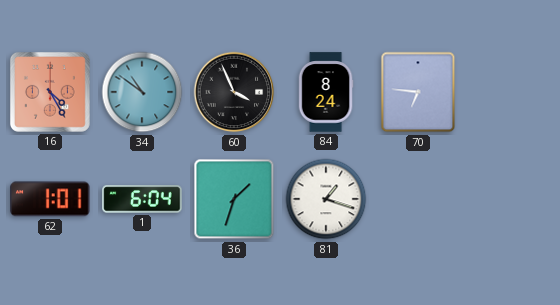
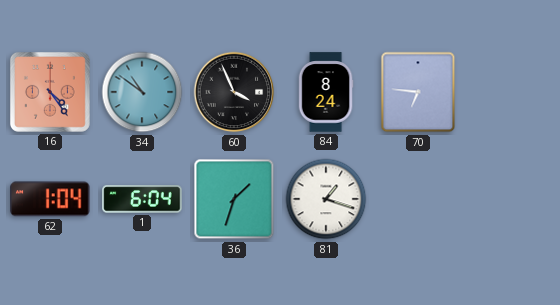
16: 4:25 -> 4:24
62: 1:01 -> 1:04
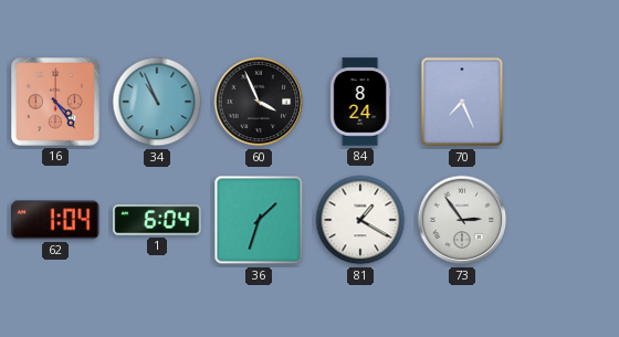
34: 10:51 -> 10:56
70: 6:46 -> 7:26
81: 1:18 -> 1:20
73: none -> 2:54
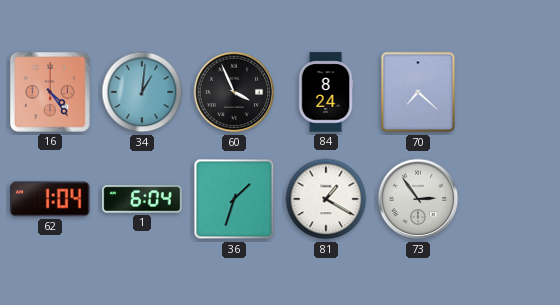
34: 10:56 -> 1:01
70: 7:26 -> 7:22
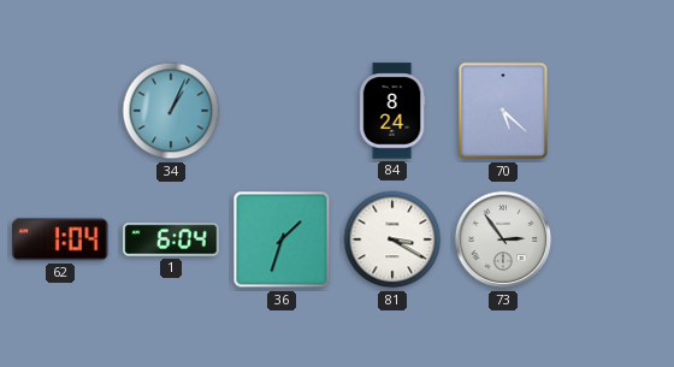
16: 4:24 -> none
34: 1:01 -> 1:04
60: 3:56 -> none
70: 7:22 -> 5:22
81: 1:20 -> 3:20
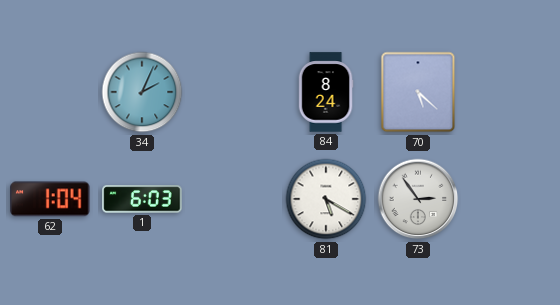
34: 1:04 -> 2:04
1: 6:04 -> 6:03
36: 1:33 -> none
81: 3:20 -> 5:20
